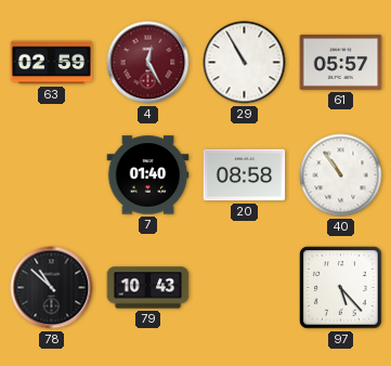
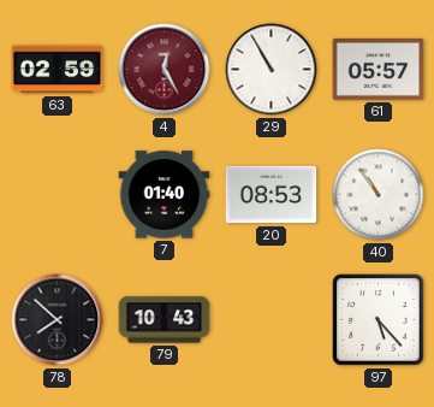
20: 08:58 -> 08:53
78: 10:52 -> 7:52
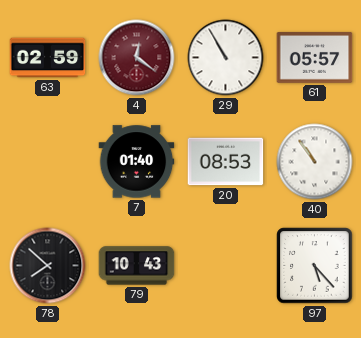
4: 12:25 -> 12:21
